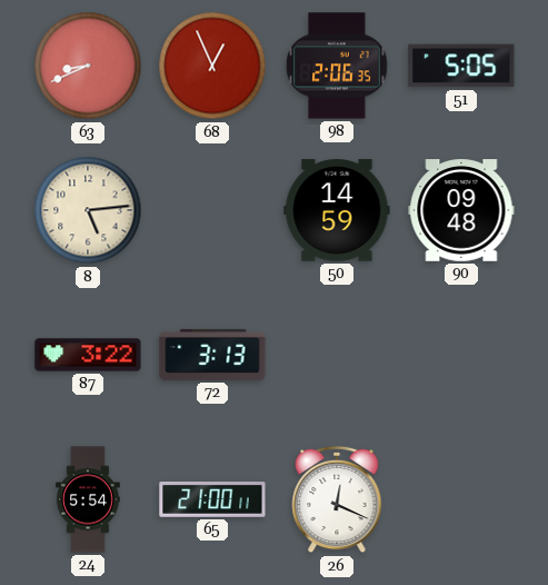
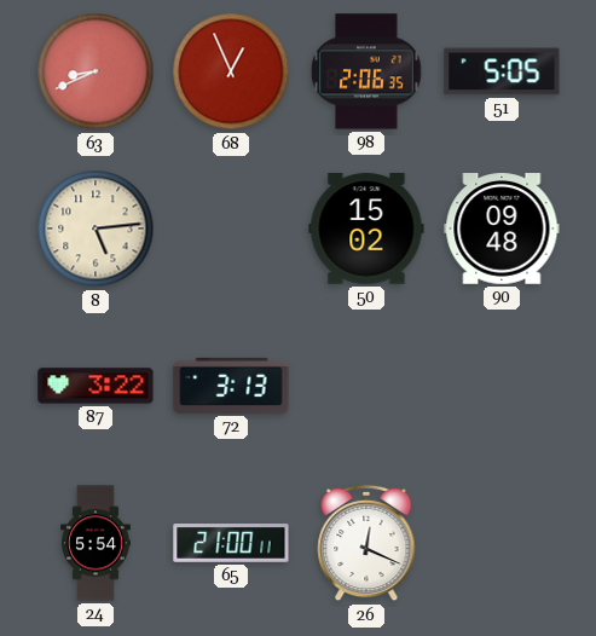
50: 14:59 -> 15:02
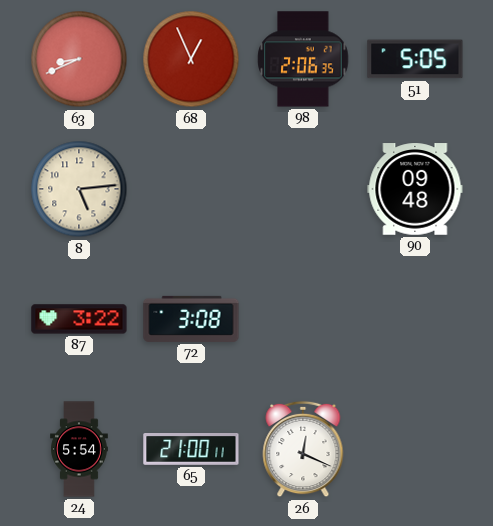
50: 15:02 -> none
72: 3:13 -> 3:08
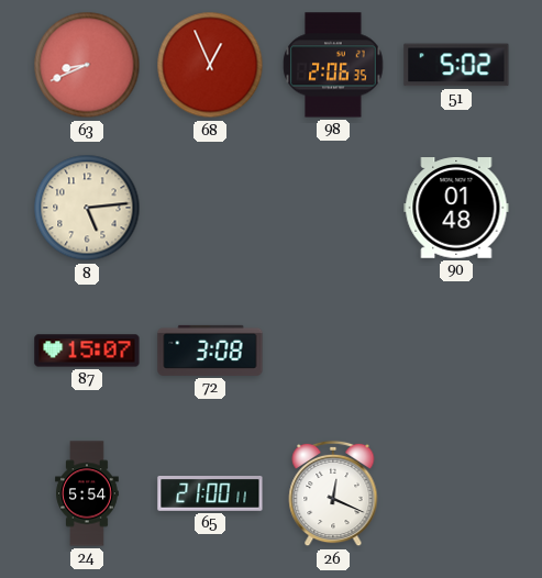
51: 5:05 -> 5:02
90: 09:48 -> 01:48
87: 3:22 -> 15:07
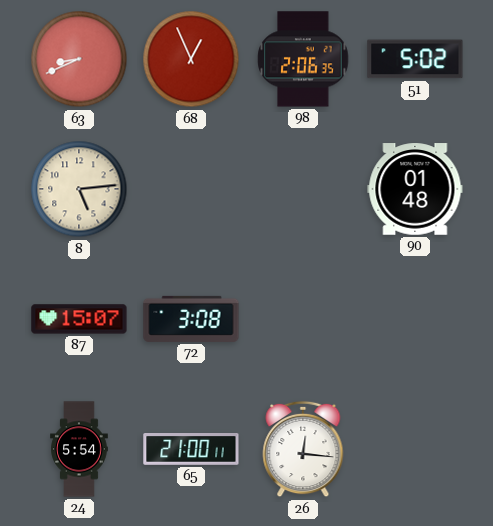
26: 12:19 -> 12:16
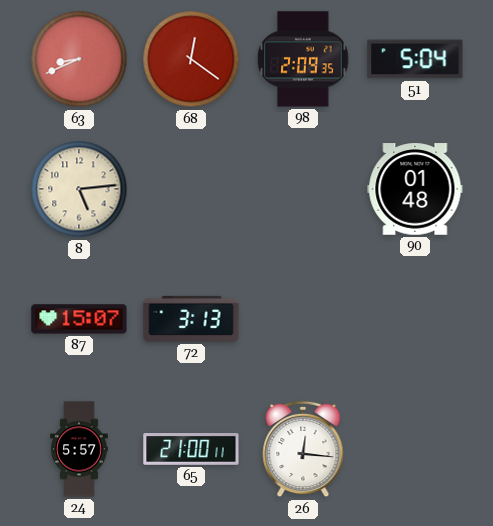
68: 12:56 -> 12:21
98: 2:06 -> 2:09
51: 5:02 -> 5:04
72: 3:08 -> 3:13
24: 5:54 -> 5:57
